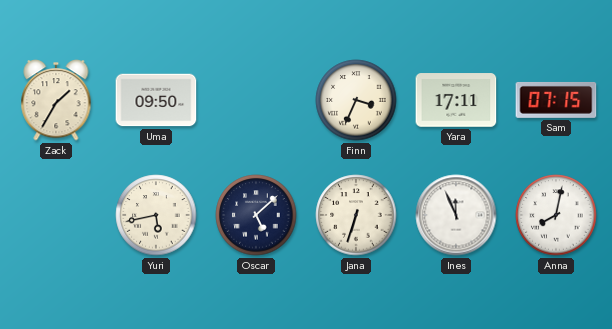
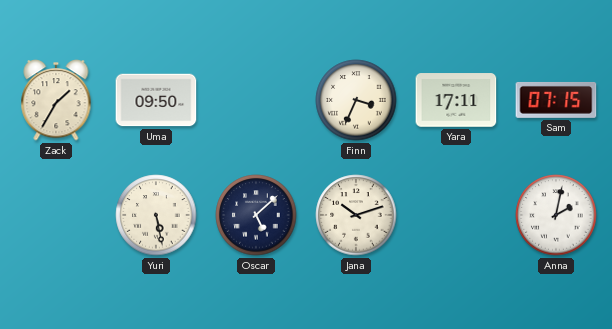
Yuri: 5:43 -> 5:28
Jana: 6:33 -> 10:12
Ines: 11:56 -> none
Anna: 8:02 -> 2:02
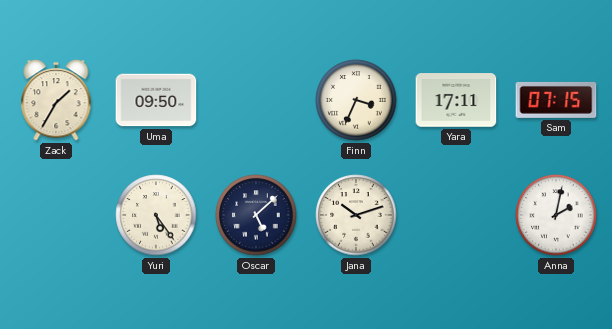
Yuri: 5:28 -> 5:24
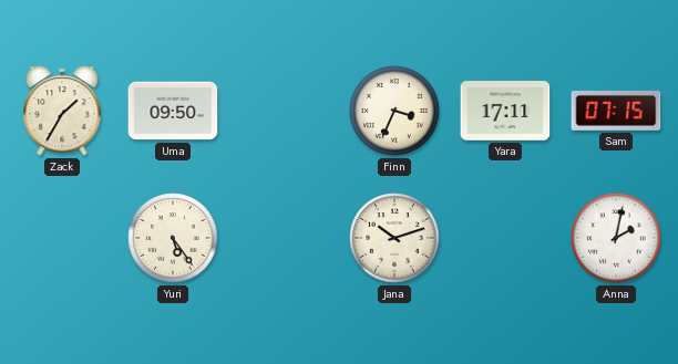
Oscar: 5:08 -> none
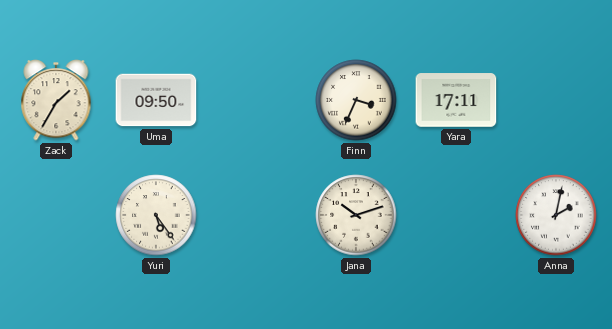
Sam: 07:15 -> none
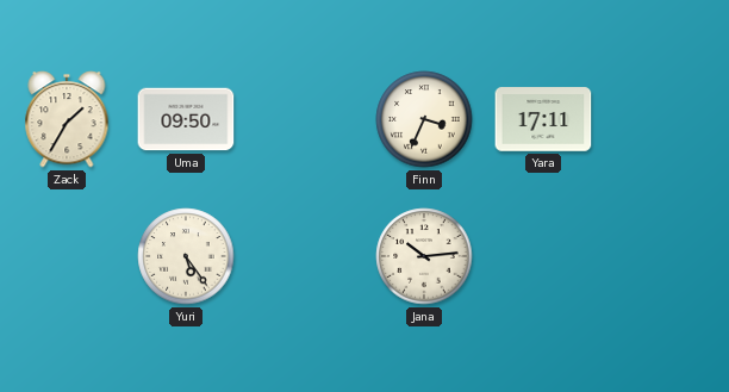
Jana: 10:12 -> 10:14
Anna: 2:02 -> none
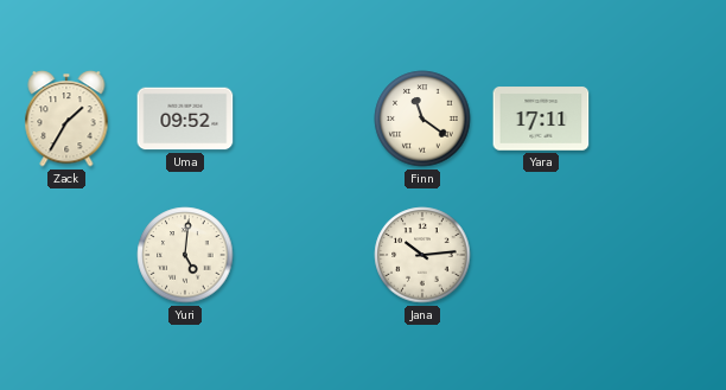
Uma: 09:50 -> 09:52
Finn: 3:34 -> 11:21
Yuri: 5:24 -> 5:01
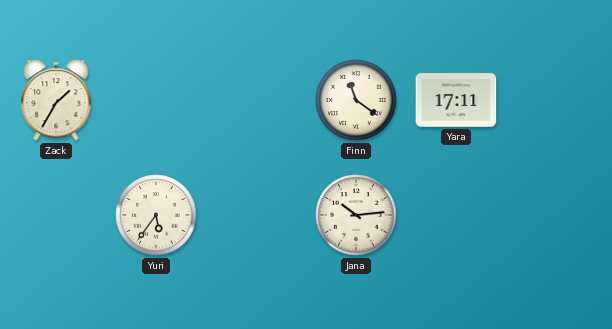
Uma: 09:52 -> none
Yuri: 5:01 -> 5:36
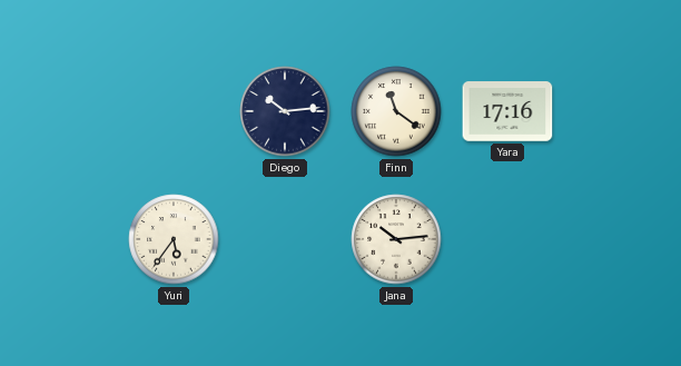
Zack: 1:35 -> none
Diego: none -> 10:14
Yara: 17:11 -> 17:16
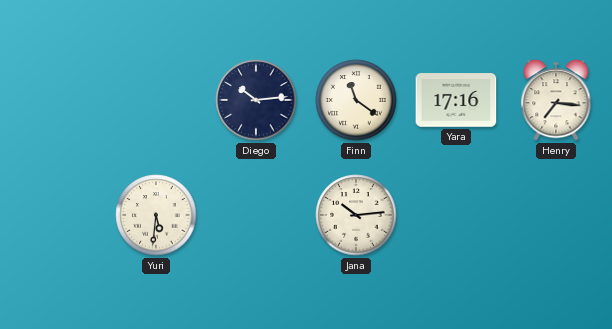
Henry: none -> 7:16
Yuri: 5:36 -> 5:31
